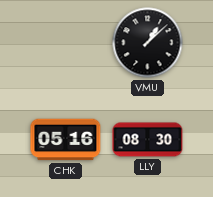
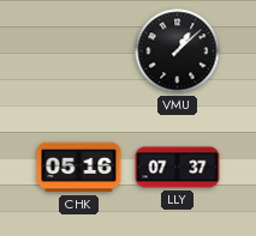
LLY: 08:30 -> 07:37
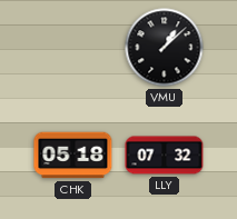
CHK: 05:16 -> 05:18
LLY: 07:37 -> 07:32
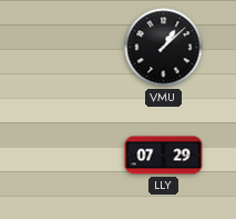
CHK: 05:18 -> none
LLY: 07:32 -> 07:29
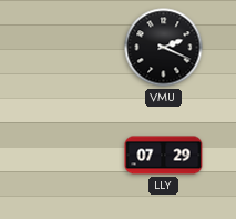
VMU: 1:08 -> 2:19
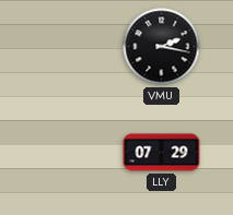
VMU: 2:19 -> 2:17
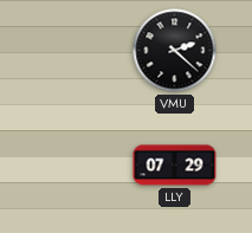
VMU: 2:17 -> 2:22
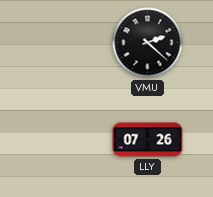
LLY: 07:29 -> 07:26
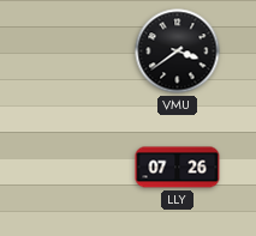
VMU: 2:22 -> 3:39
